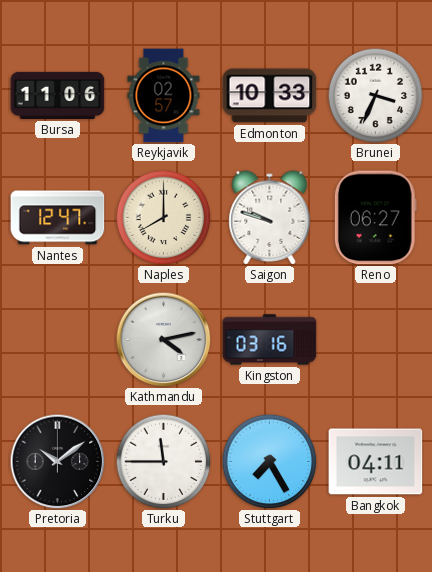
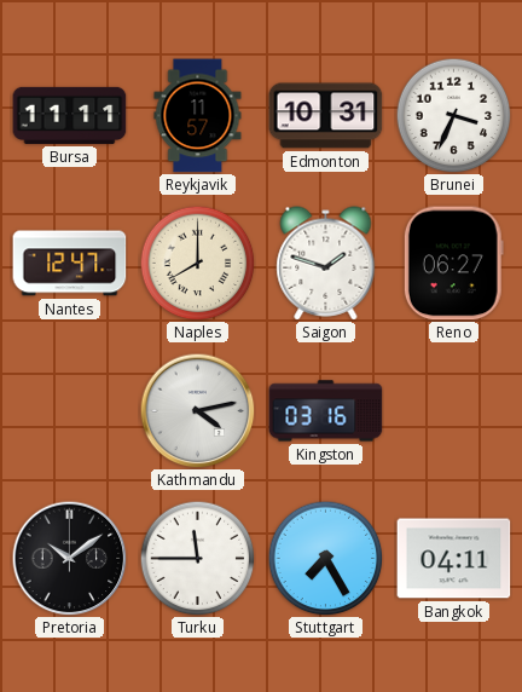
Bursa: 11:06 -> 11:11
Reykjavik: 02:57 -> 11:57
Edmonton: 10:33 -> 10:31
Saigon: 9:48 -> 1:48
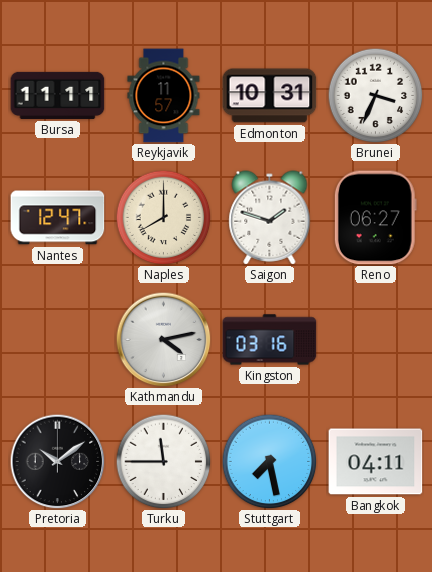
Stuttgart: 7:25 -> 7:28
